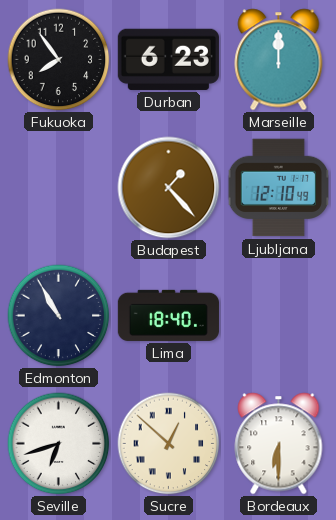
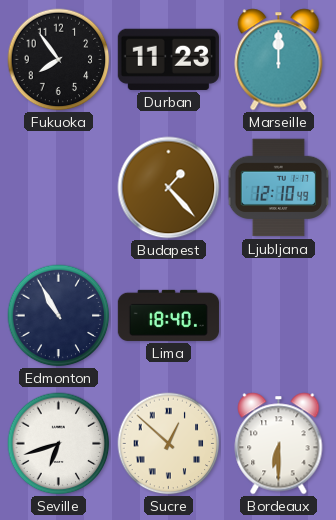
Durban: 6:23 -> 11:23
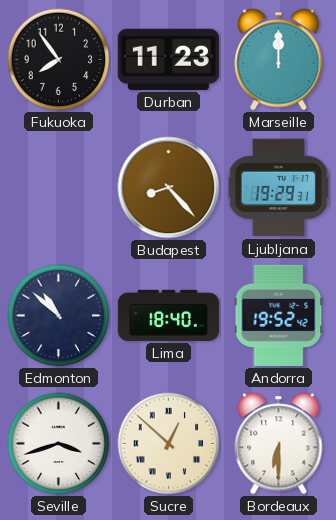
Budapest: 1:23 -> 8:23
Ljubljana: 12:10 -> 19:29
Edmonton: 10:55 -> 10:52
Andorra: none -> 19:52
Seville: 6:42 -> 3:42
